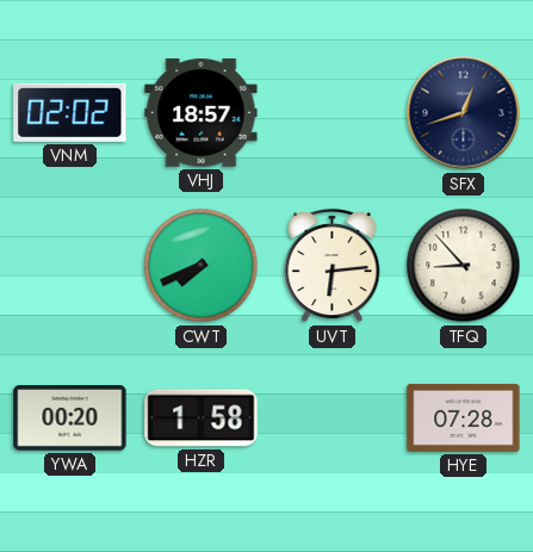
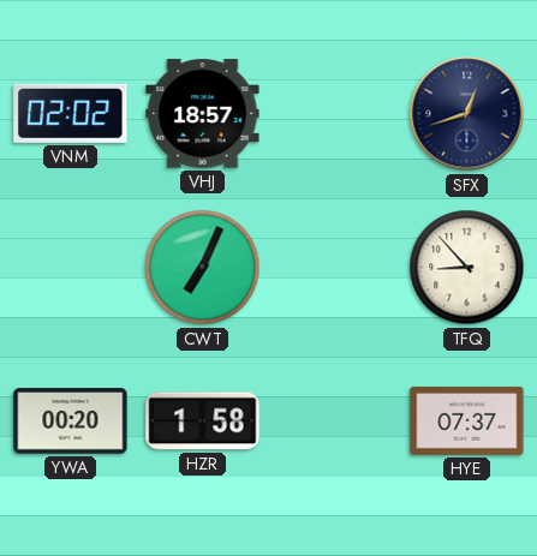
CWT: 7:41 -> 7:04
UVT: 6:14 -> none
HYE: 07:28 -> 07:37
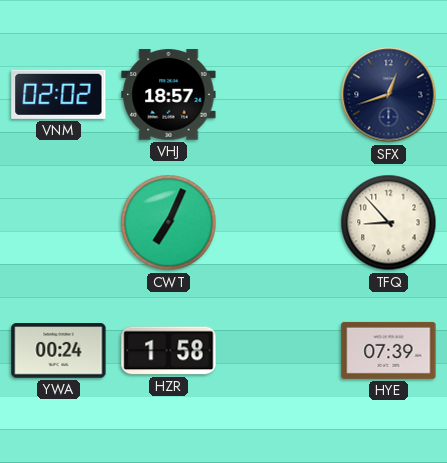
YWA: 00:20 -> 00:24
HYE: 07:37 -> 07:39
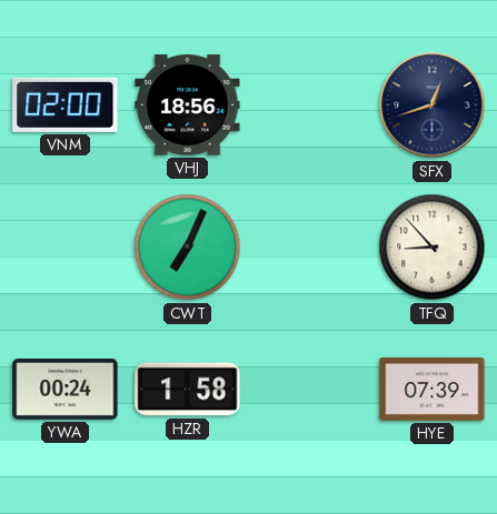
VNM: 02:02 -> 02:00
VHJ: 18:57 -> 18:56
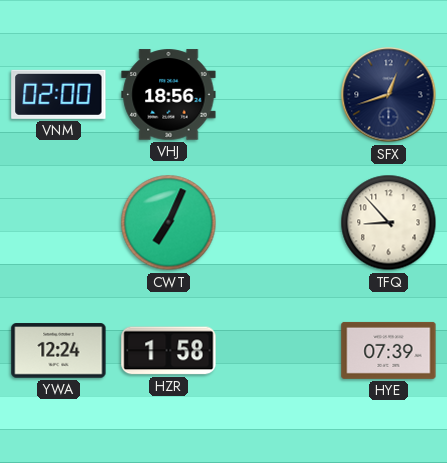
YWA: 00:24 -> 12:24
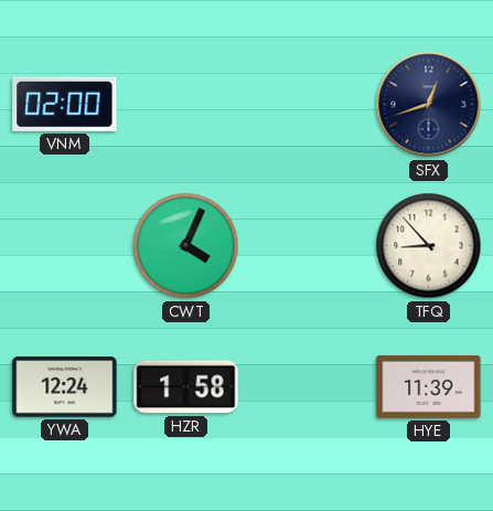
VHJ: 18:56 -> none
CWT: 7:04 -> 4:04
HYE: 07:39 -> 11:39
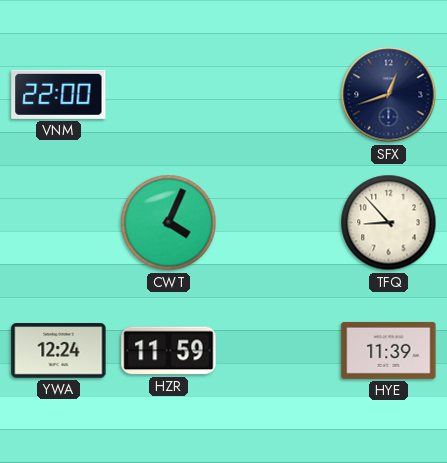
VNM: 02:00 -> 22:00
HZR: 1:58 -> 11:59
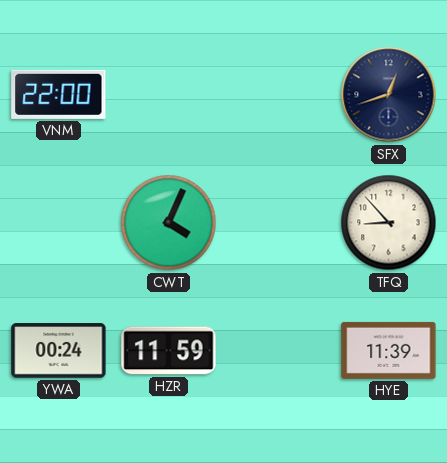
YWA: 12:24 -> 00:24
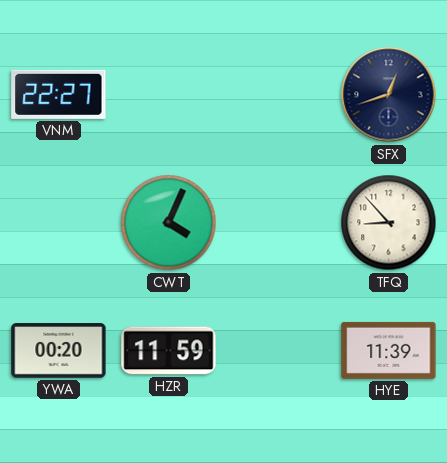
VNM: 22:00 -> 22:27
YWA: 00:24 -> 00:20
